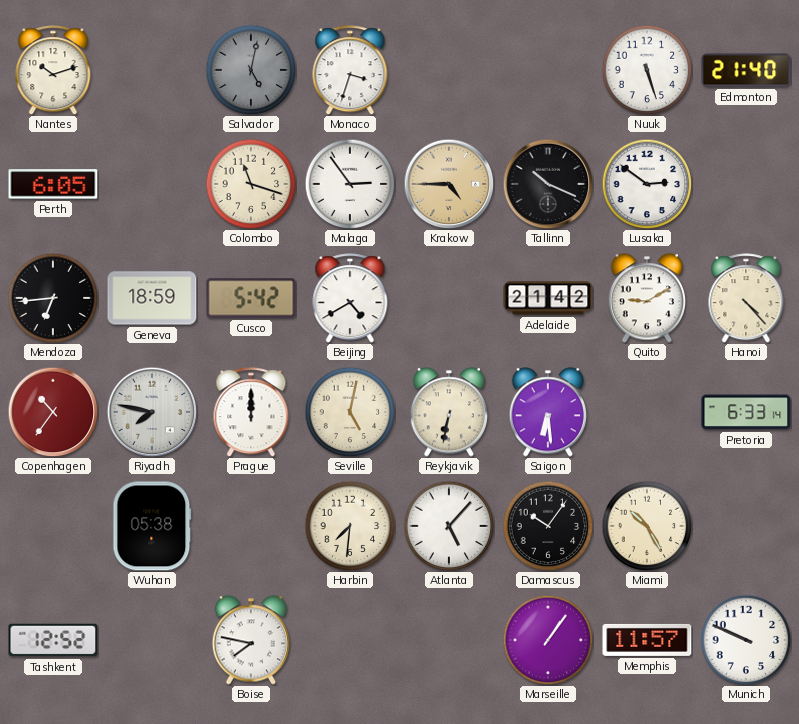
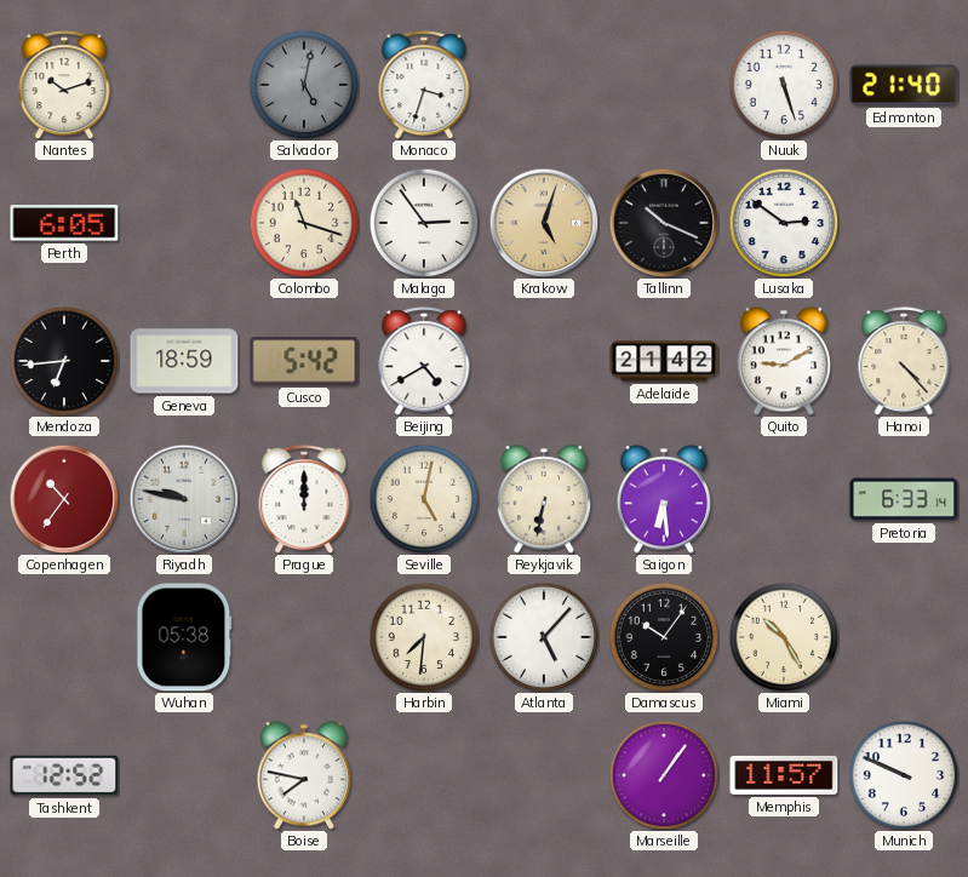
Krakow: 4:45 -> 5:03
Riyadh: 7:47 -> 9:47
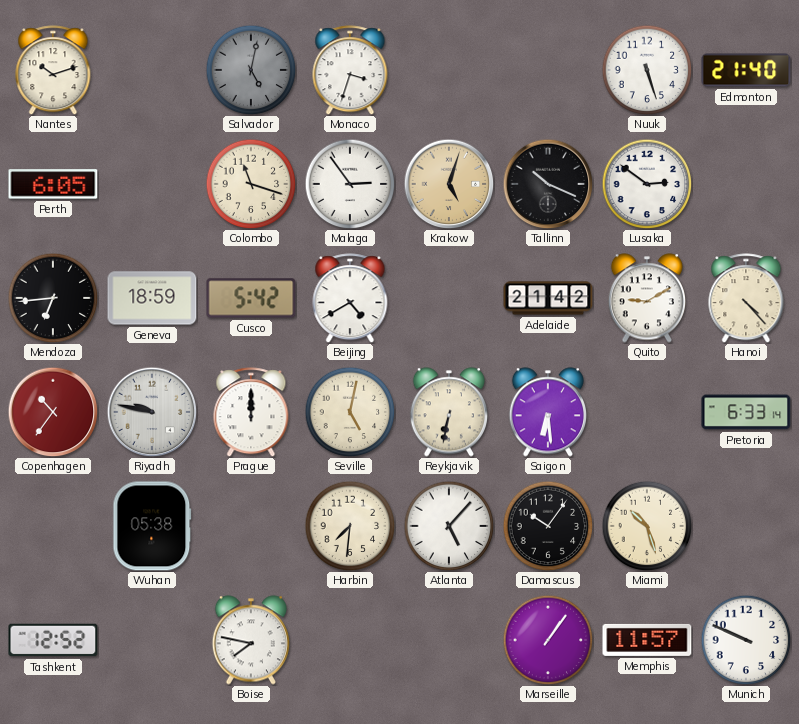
Miami: 10:25 -> 10:27
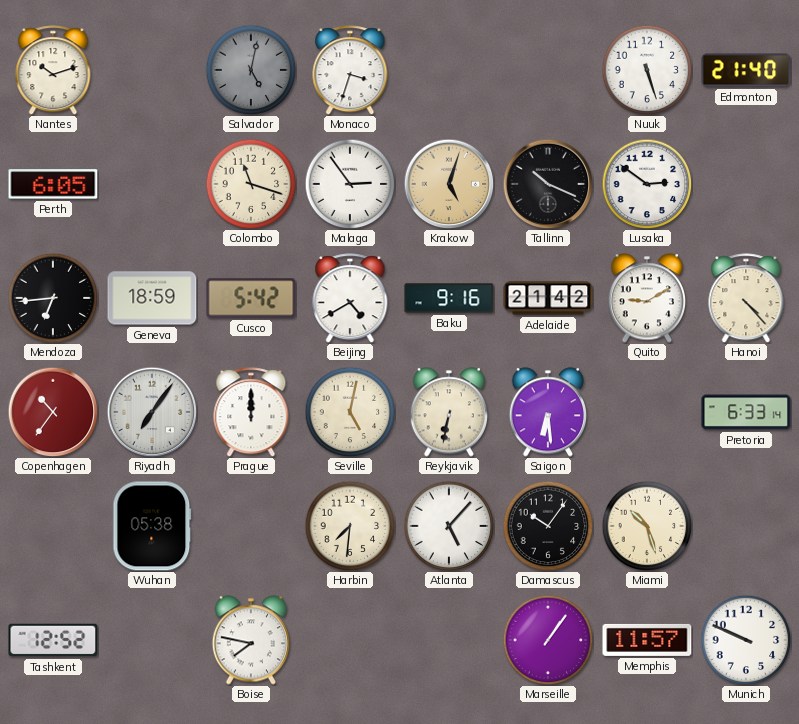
Baku: none -> 9:16
Riyadh: 9:47 -> 7:06
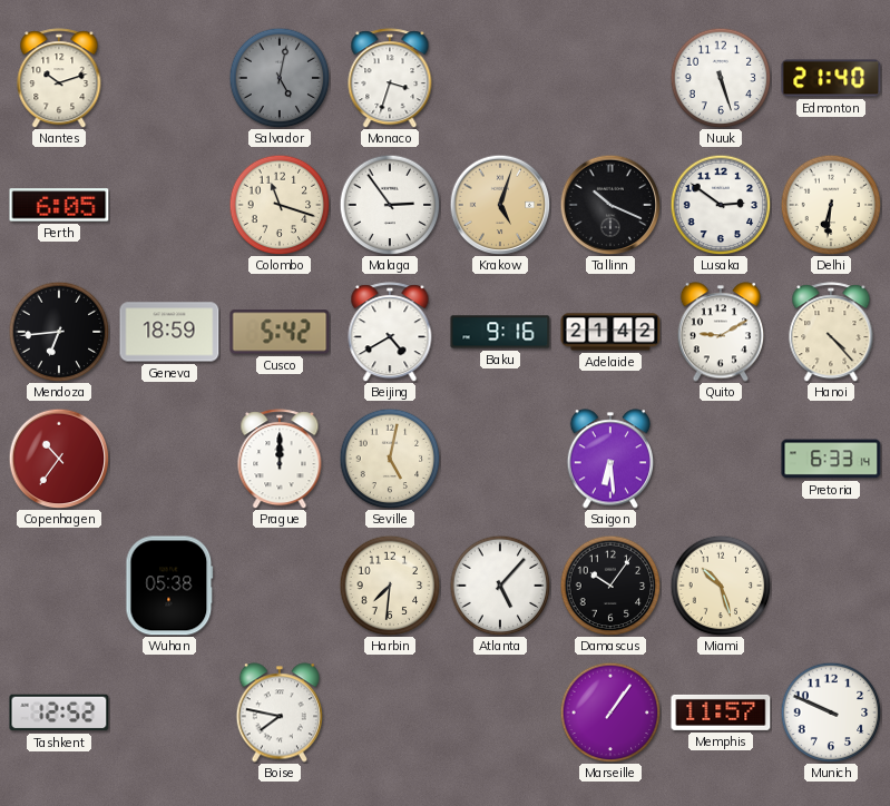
Delhi: none -> 6:31
Riyadh: 7:06 -> none
Reykjavik: 6:32 -> none
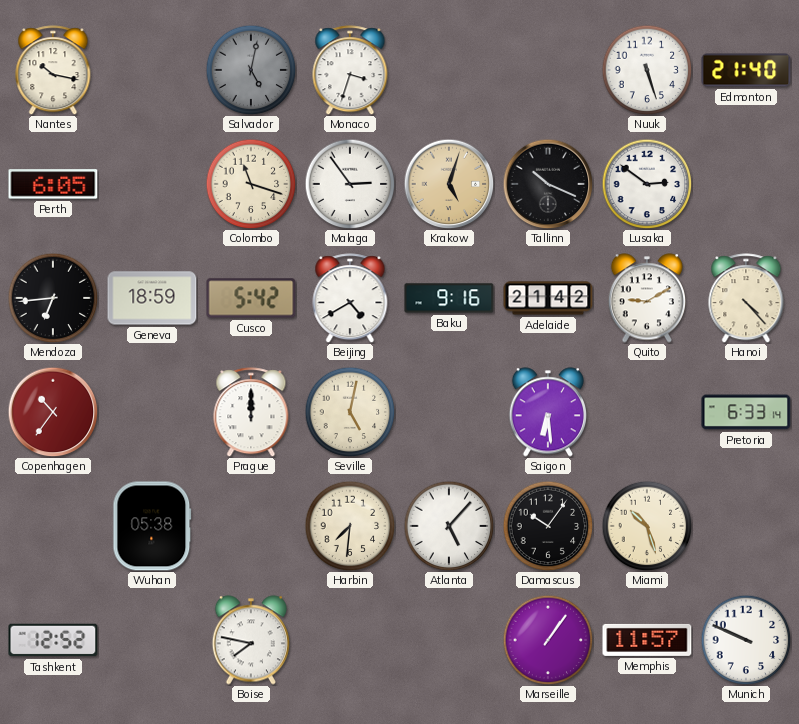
Nantes: 10:12 -> 10:17
Delhi: 6:31 -> none
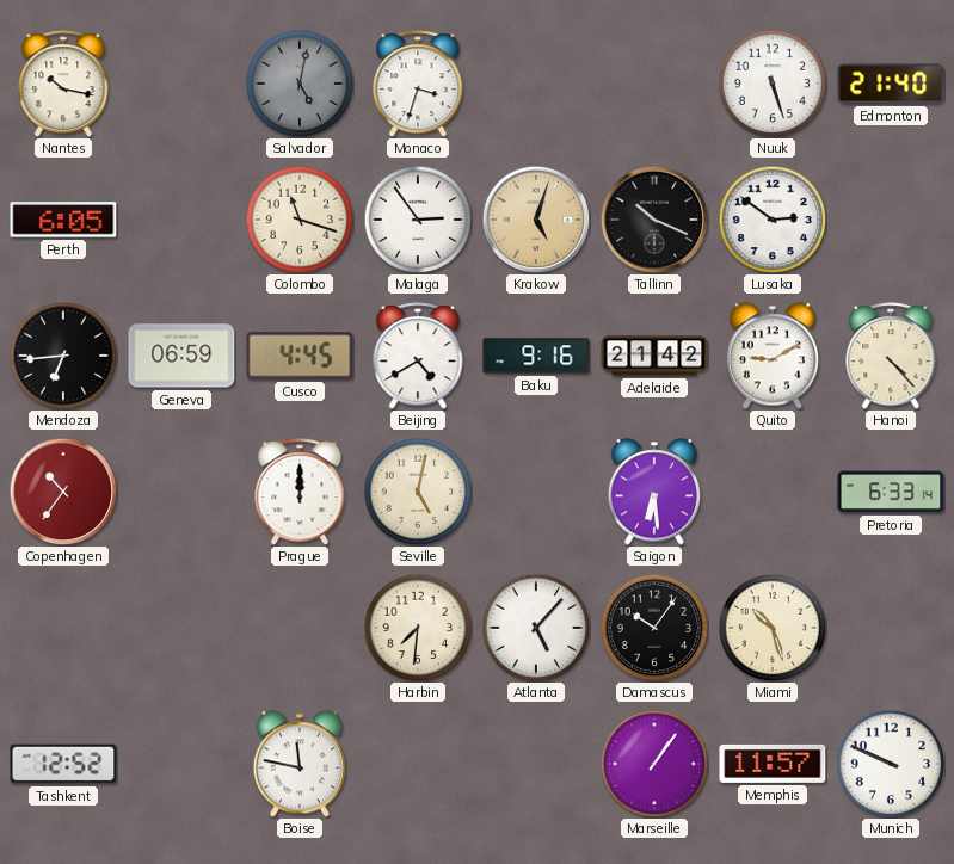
Geneva: 18:59 -> 06:59
Cusco: 5:42 -> 4:45
Wuhan: 05:38 -> none
Boise: 7:47 -> 11:47
